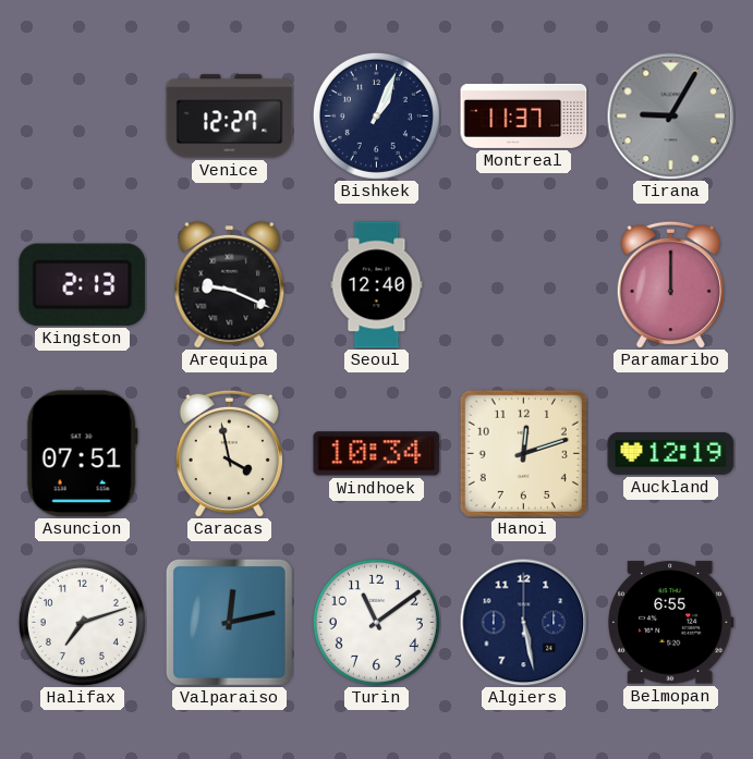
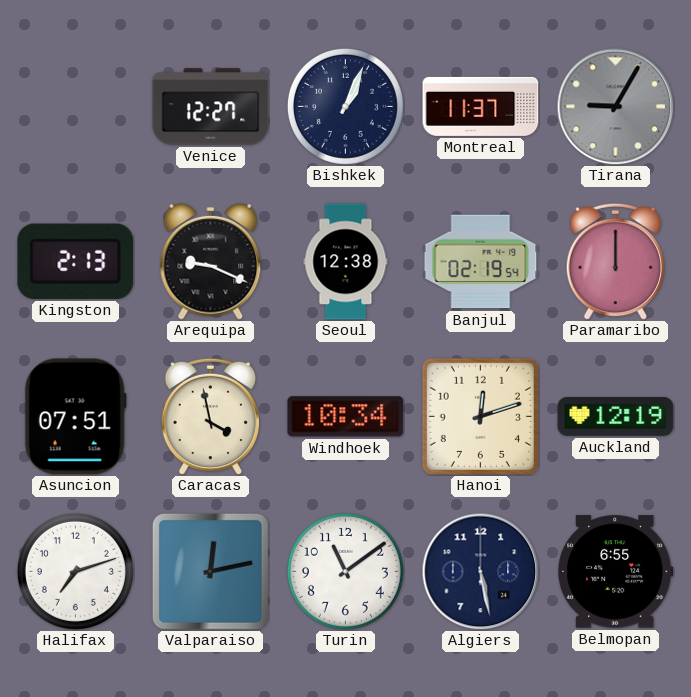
Seoul: 12:40 -> 12:38
Banjul: none -> 02:19
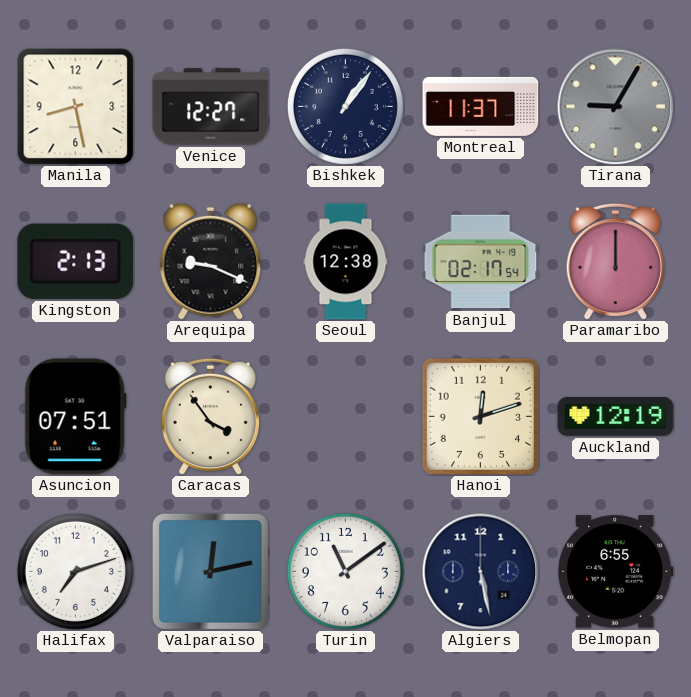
Manila: none -> 8:28
Bishkek: 1:04 -> 1:06
Banjul: 02:19 -> 02:17
Caracas: 3:58 -> 3:54
Windhoek: 10:34 -> none
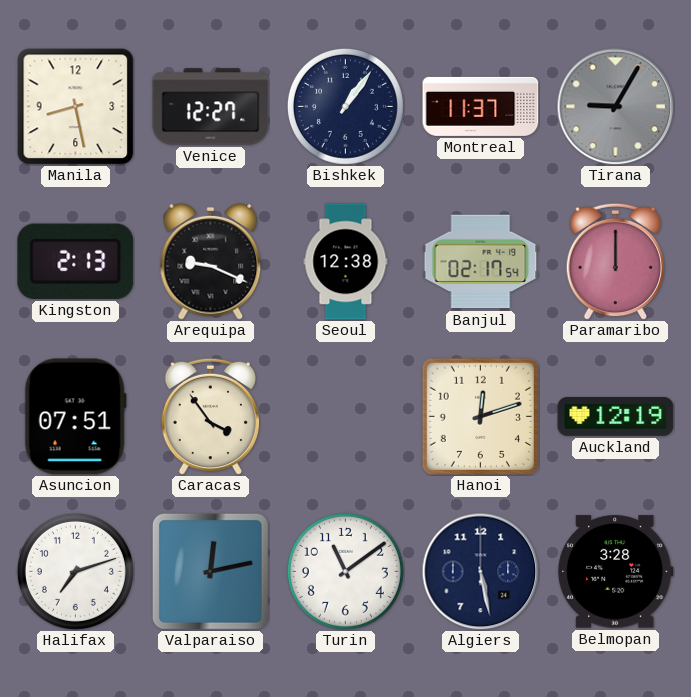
Belmopan: 6:55 -> 3:28
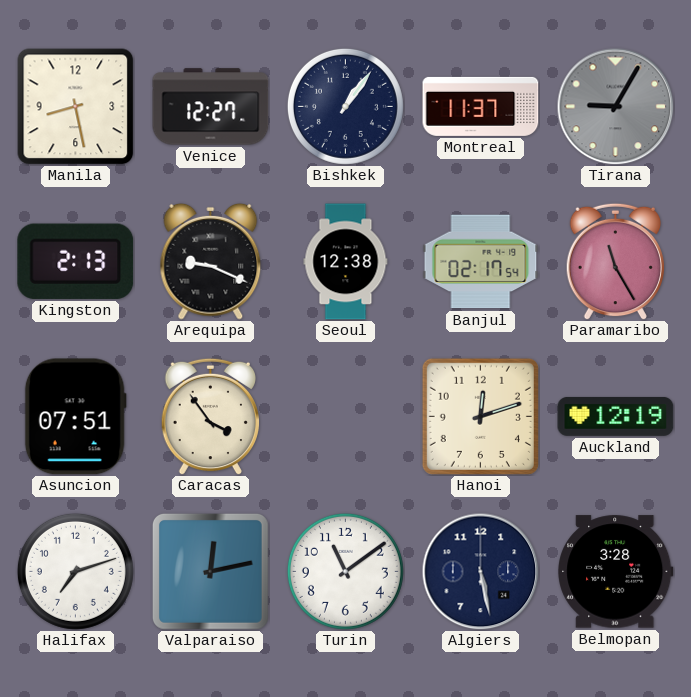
Paramaribo: 12:00 -> 11:25
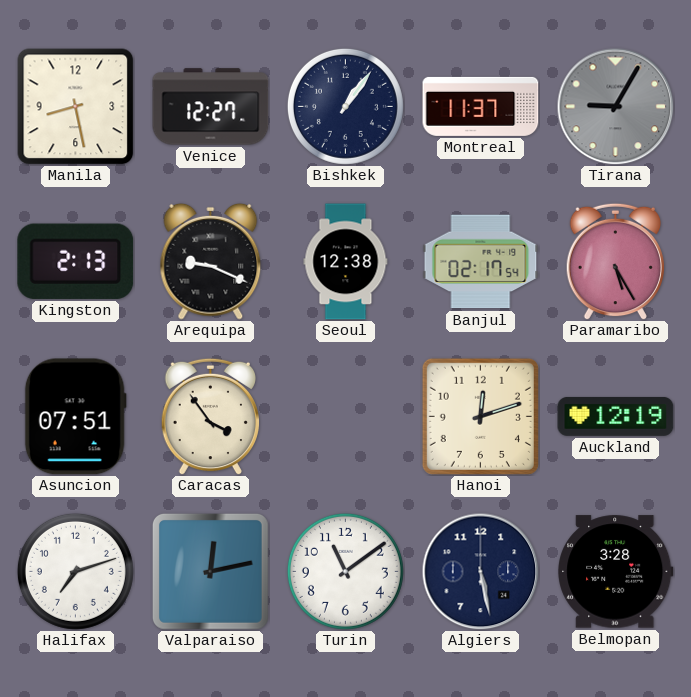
Paramaribo: 11:25 -> 5:25
